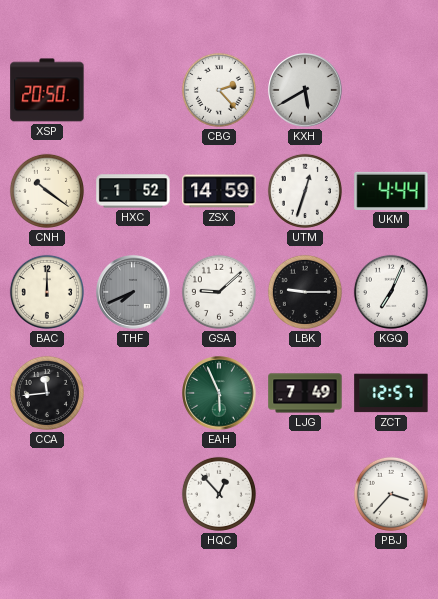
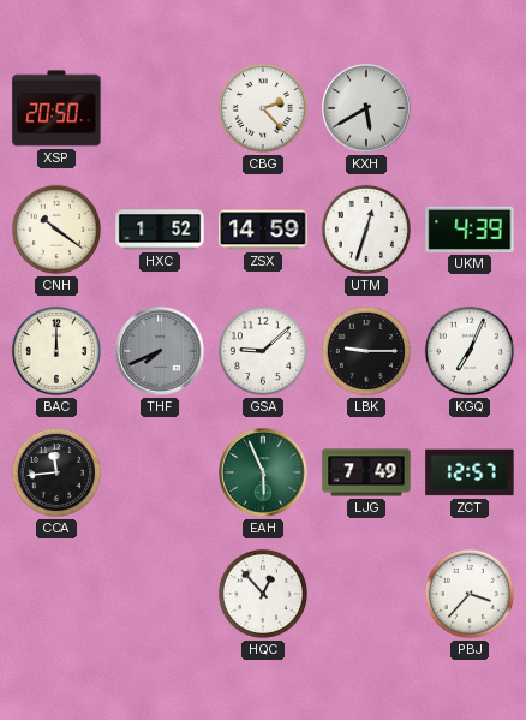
UKM: 4:44 -> 4:39
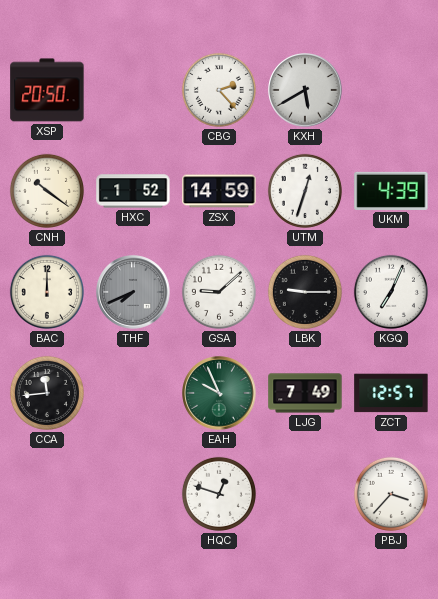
EAH: 5:56 -> 9:56
HQC: 12:53 -> 12:48
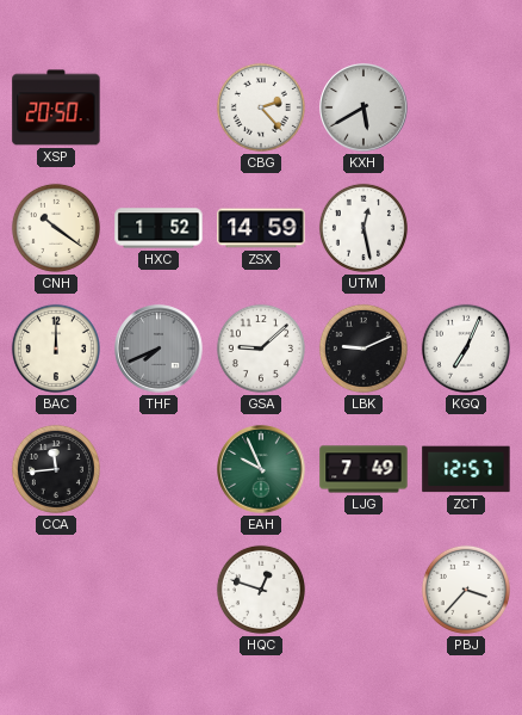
UTM: 12:33 -> 12:28
UKM: 4:39 -> none
LBK: 9:15 -> 9:11
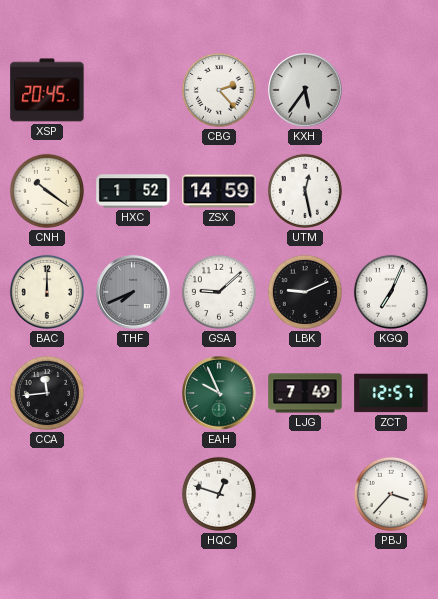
XSP: 20:50 -> 20:45
KXH: 5:40 -> 5:36
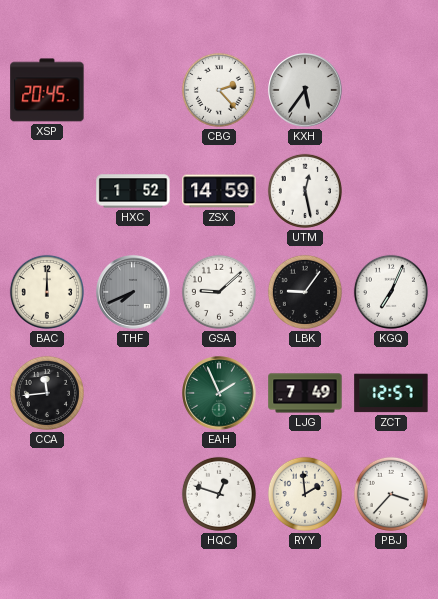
CNH: 10:21 -> none
LBK: 9:11 -> 9:06
EAH: 9:56 -> 1:56
RYY: none -> 1:59
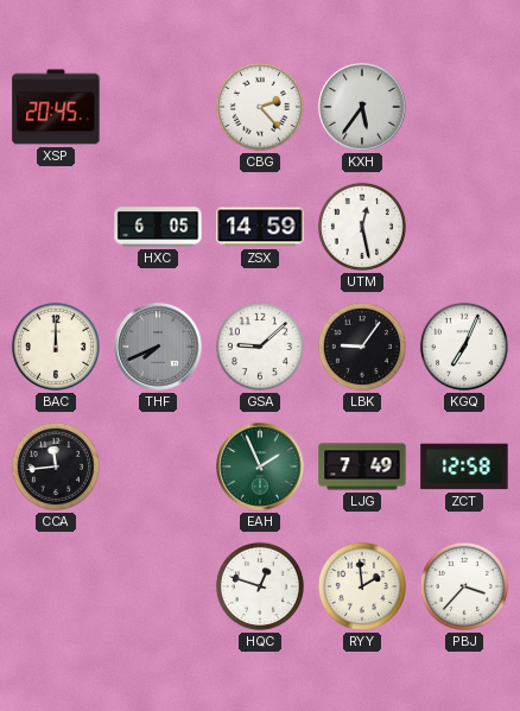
HXC: 1:52 -> 6:05
ZCT: 12:57 -> 12:58
